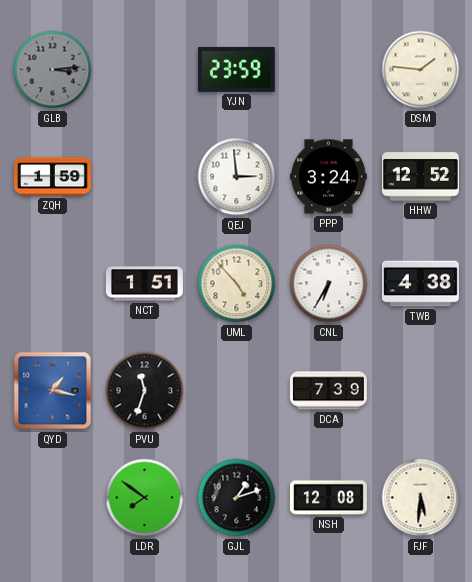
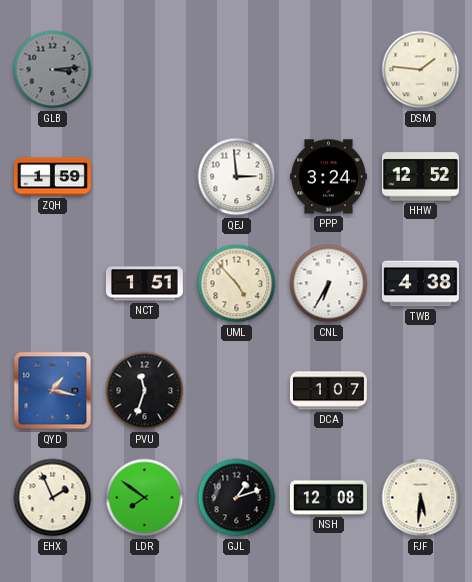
YJN: 23:59 -> none
DCA: 7:39 -> 1:07
EHX: none -> 1:56
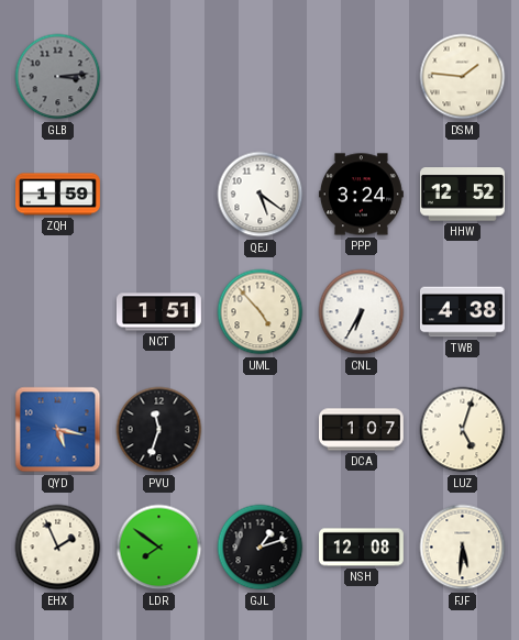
QEJ: 2:59 -> 5:21
QYD: 1:17 -> 5:17
LUZ: none -> 5:03
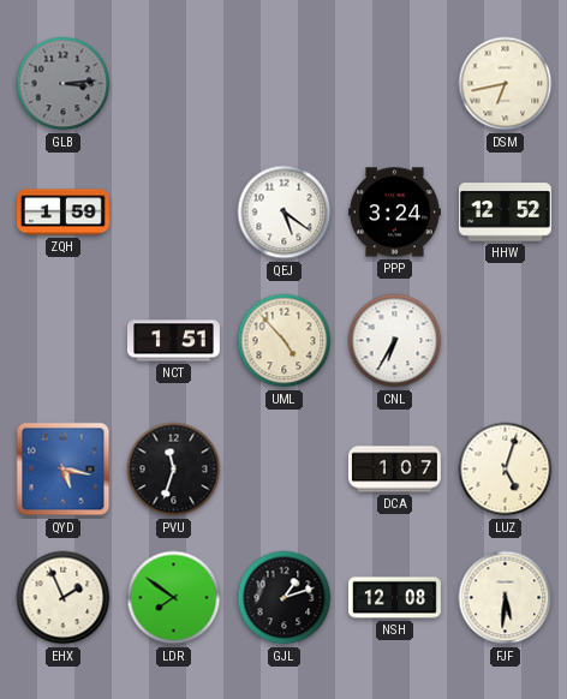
DSM: 1:46 -> 6:43
TWB: 4:38 -> none
